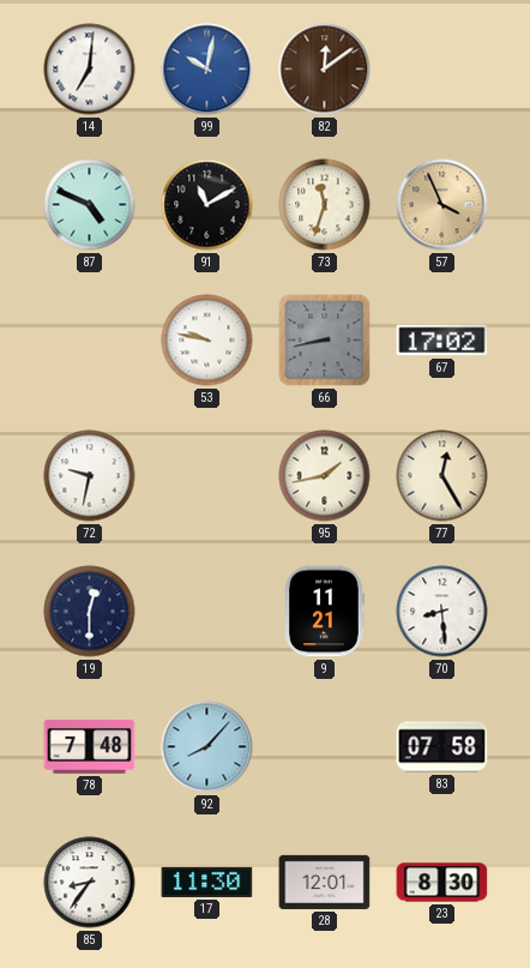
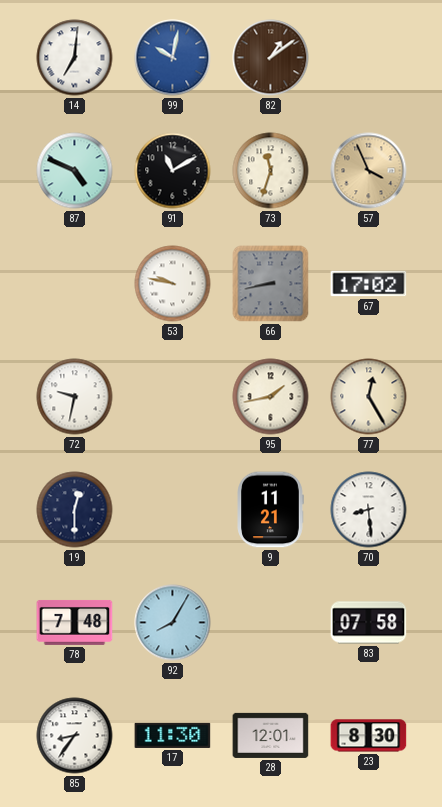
82: 12:09 -> 1:09
92: 8:07 -> 8:05
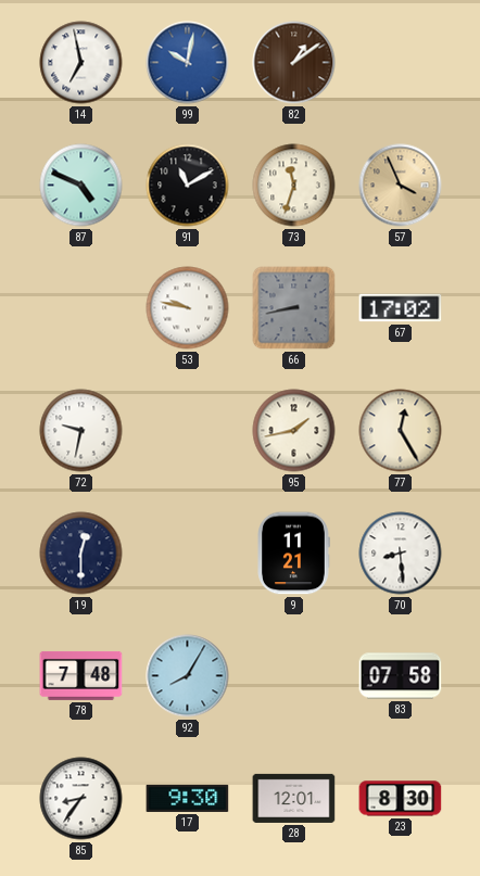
14: 7:01 -> 6:58
17: 11:30 -> 9:30
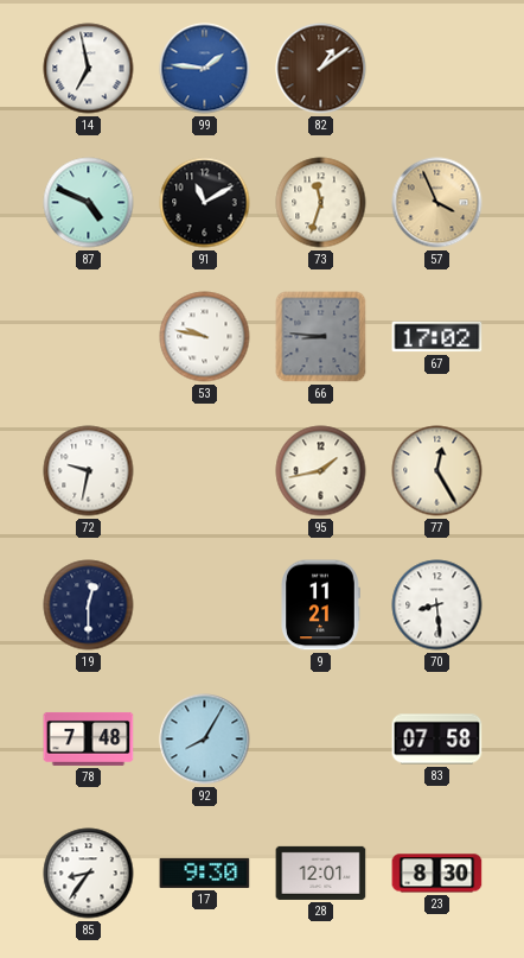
99: 10:02 -> 1:46
66: 8:43 -> 8:46
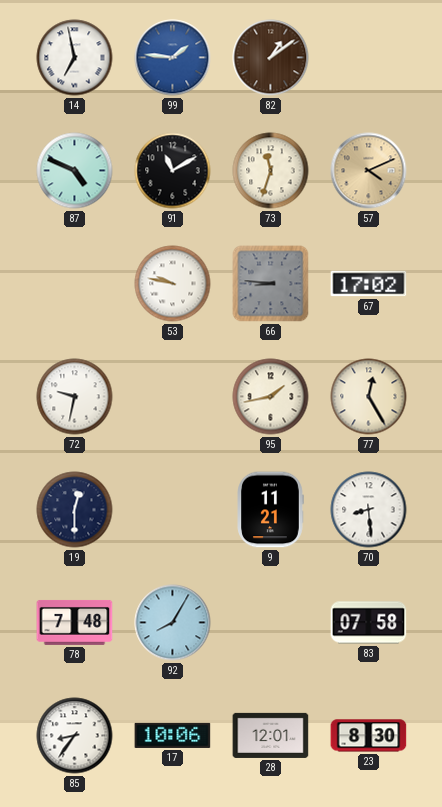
57: 3:56 -> 4:11
17: 9:30 -> 10:06
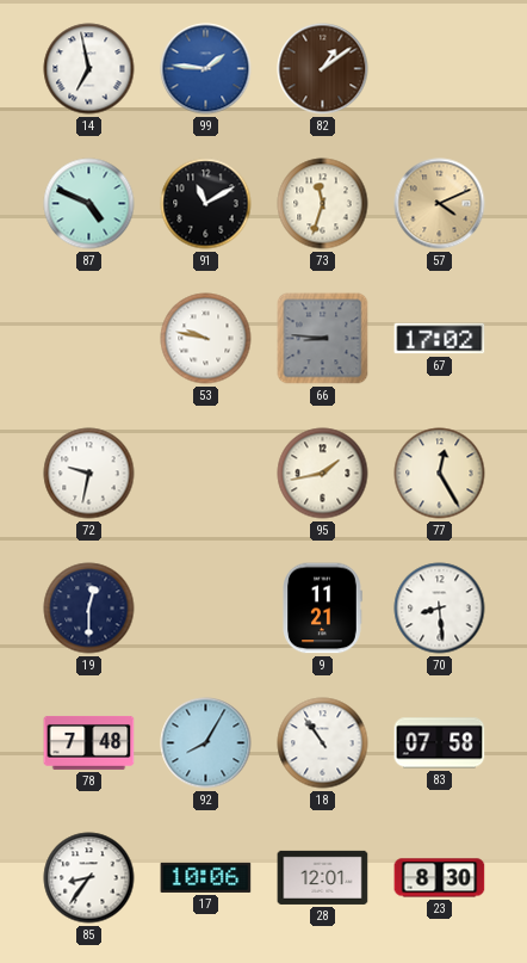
18: none -> 10:54
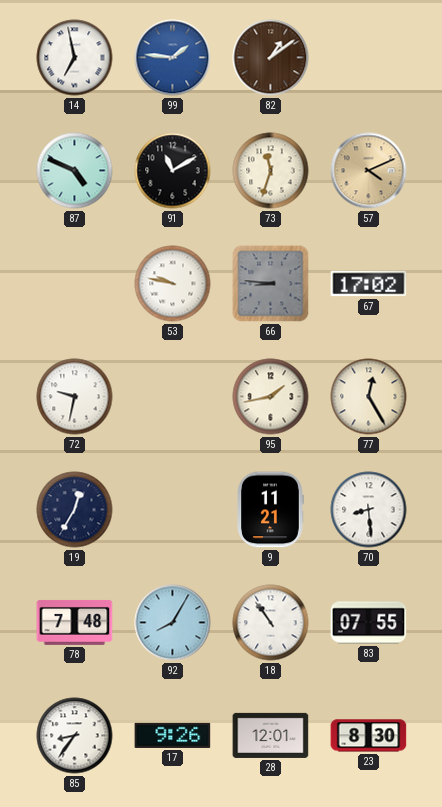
19: 12:30 -> 12:35
83: 07:58 -> 07:55
17: 10:06 -> 9:26
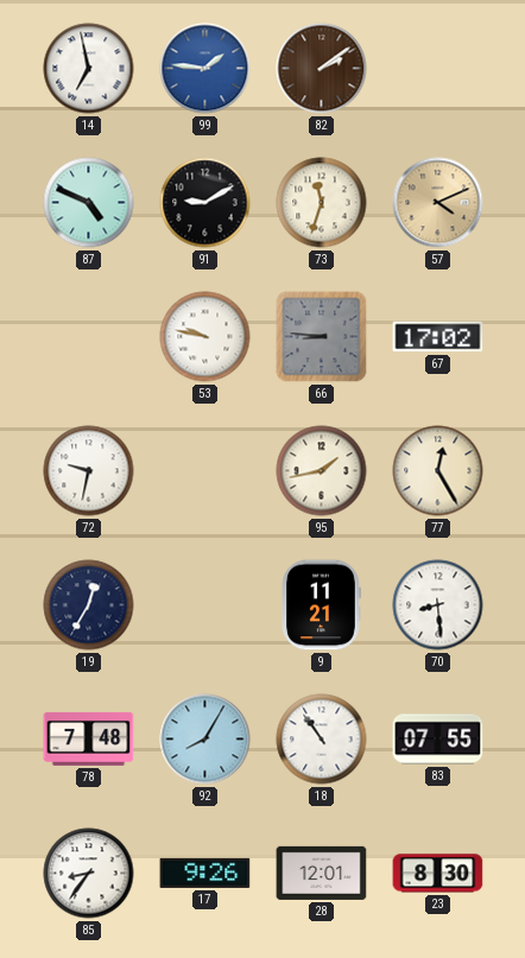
82: 1:09 -> 2:09
91: 11:10 -> 9:10
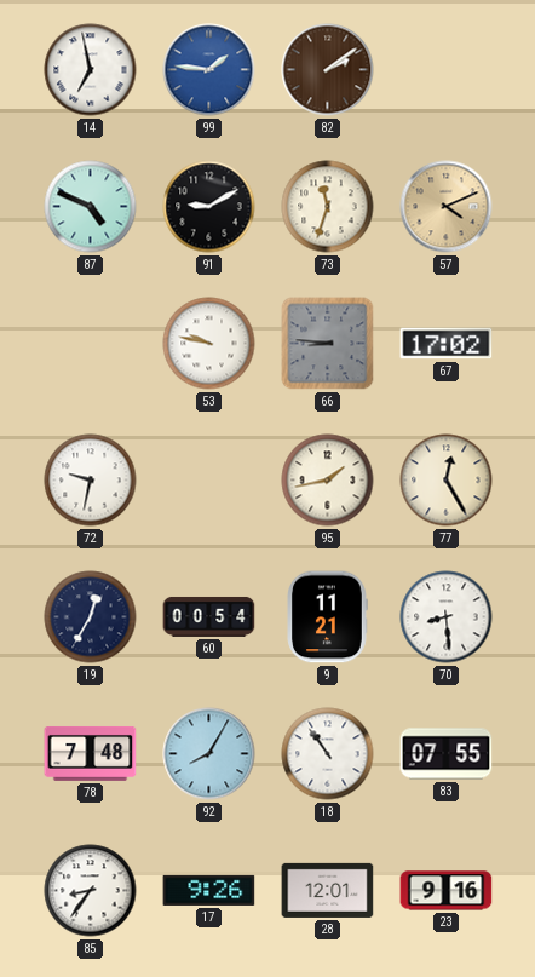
60: none -> 00:54
23: 8:30 -> 9:16
